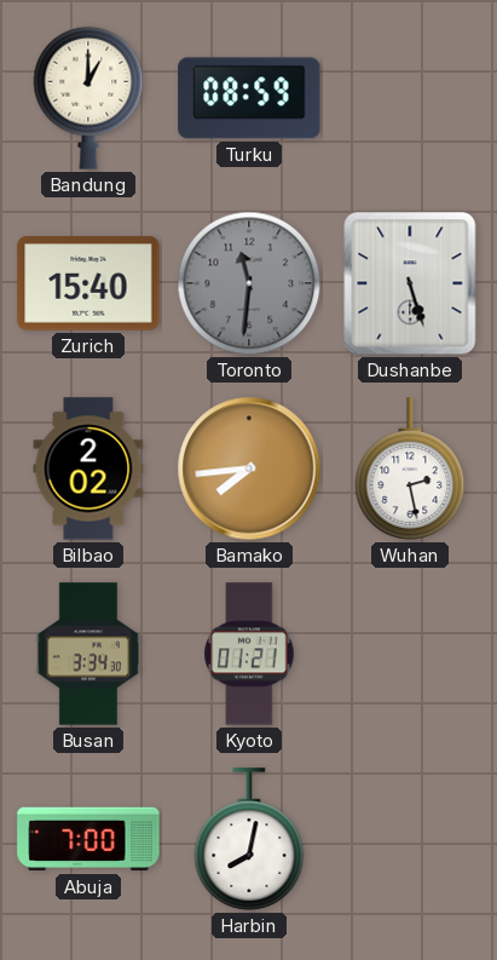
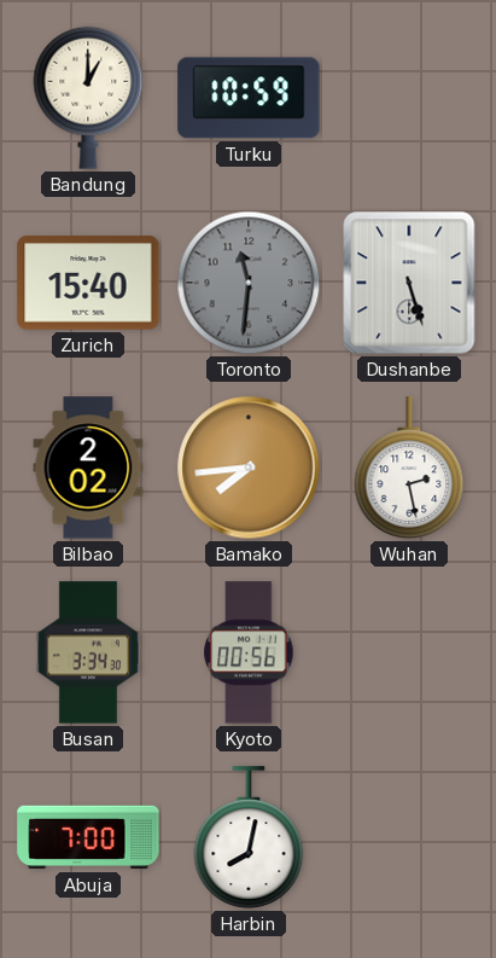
Turku: 08:59 -> 10:59
Kyoto: 01:21 -> 00:56
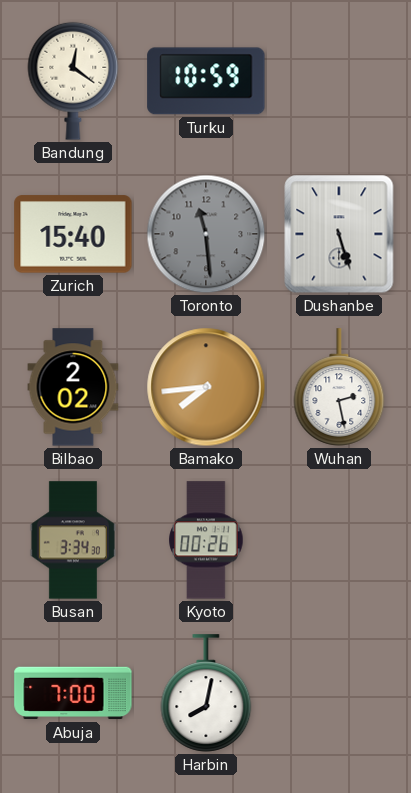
Bandung: 1:00 -> 12:21
Toronto: 11:31 -> 11:29
Kyoto: 00:56 -> 00:26
